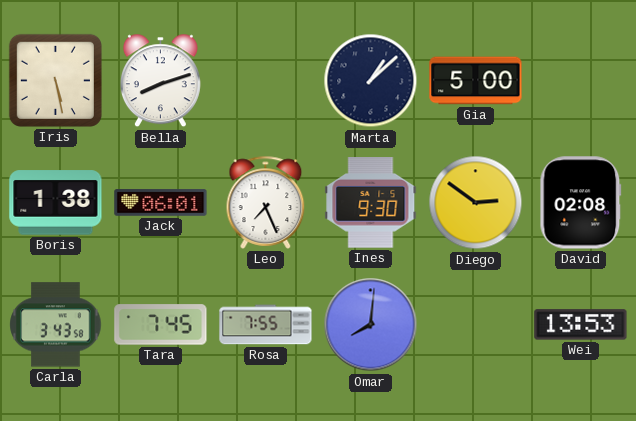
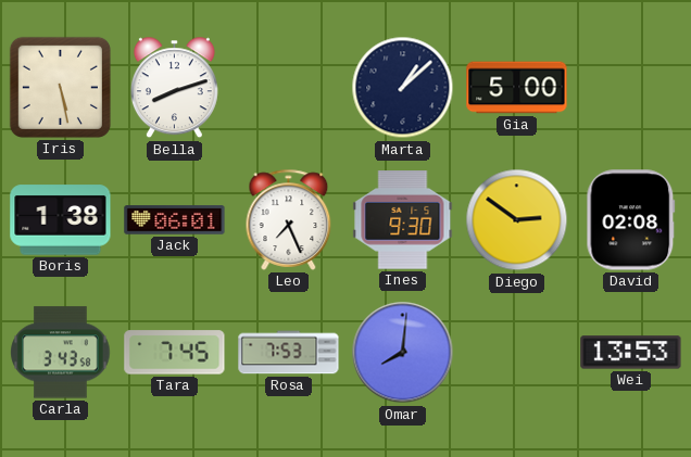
Rosa: 7:55 -> 7:53
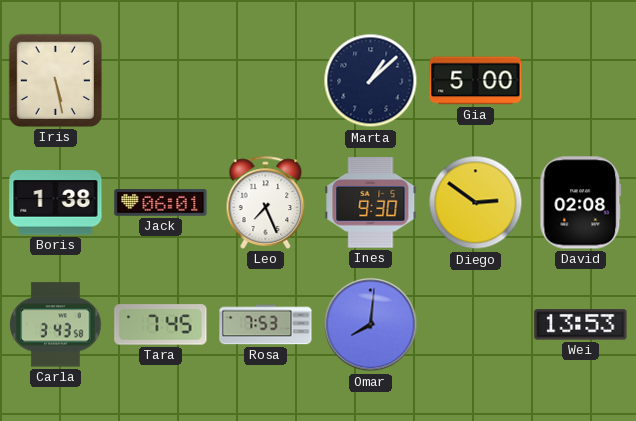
Bella: 8:12 -> none
